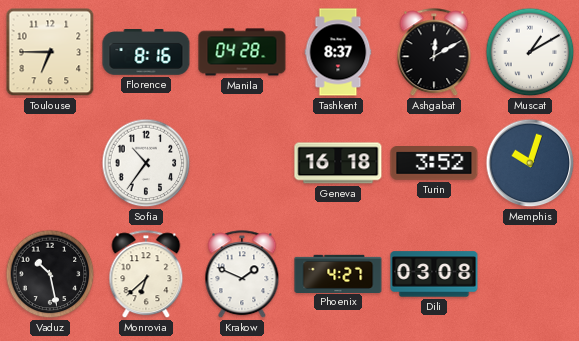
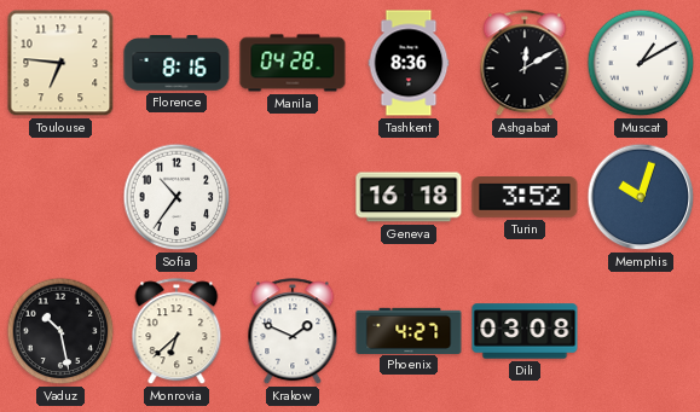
Toulouse: 6:45 -> 6:46
Tashkent: 8:37 -> 8:36
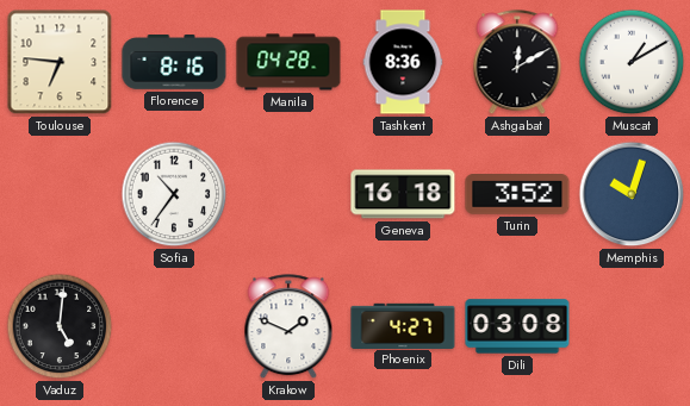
Vaduz: 10:28 -> 5:01
Monrovia: 6:38 -> none
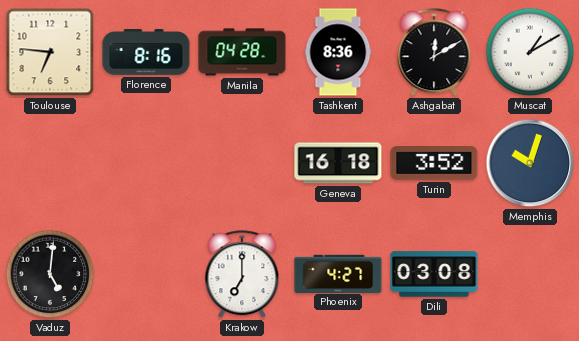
Sofia: 10:36 -> none
Krakow: 1:49 -> 7:00
